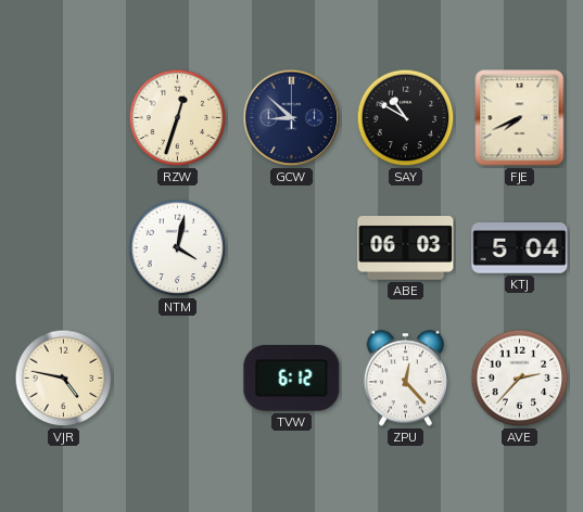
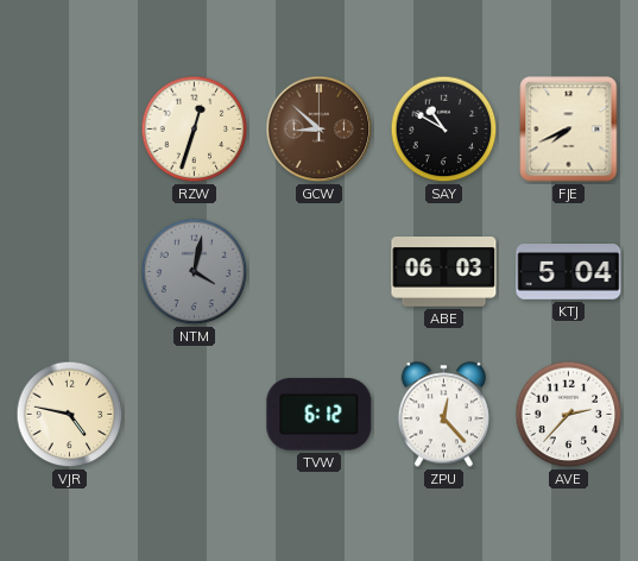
GCW dial: navy -> brown
NTM dial: white -> grey
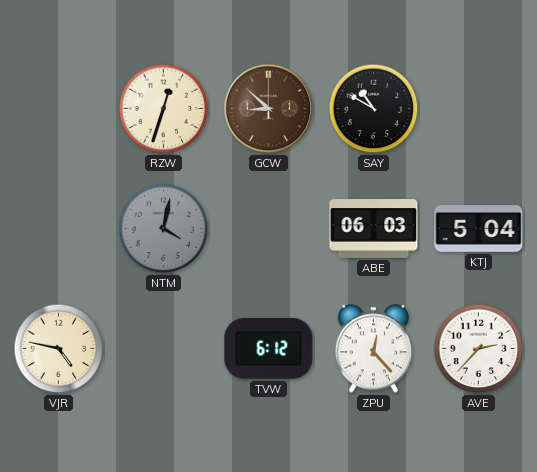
FJE: 7:41 -> none
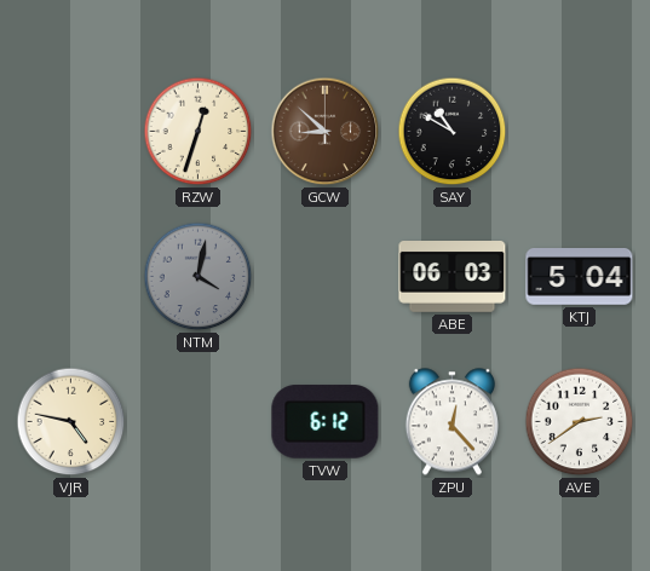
AVE: 2:37 -> 2:39
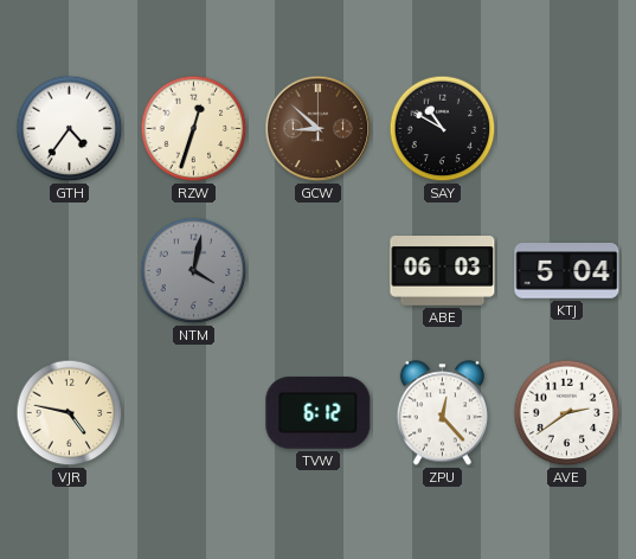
GTH: none -> 4:36
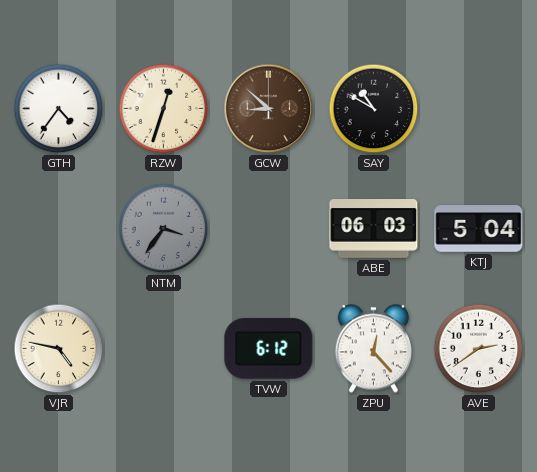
NTM: 4:02 -> 3:36
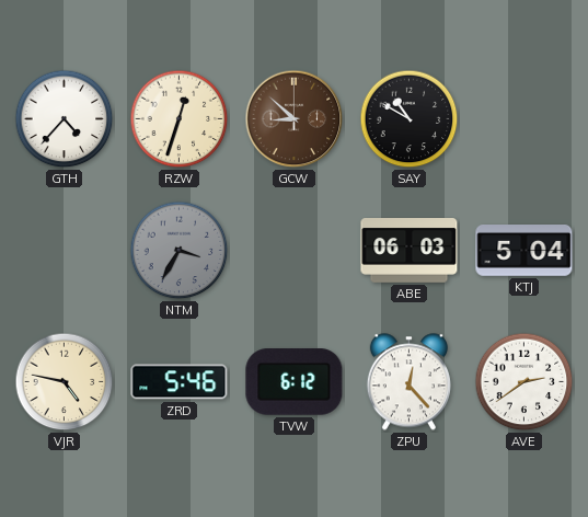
GTH: 4:36 -> 4:37
NTM: 3:36 -> 3:35
ZRD: none -> 5:46
